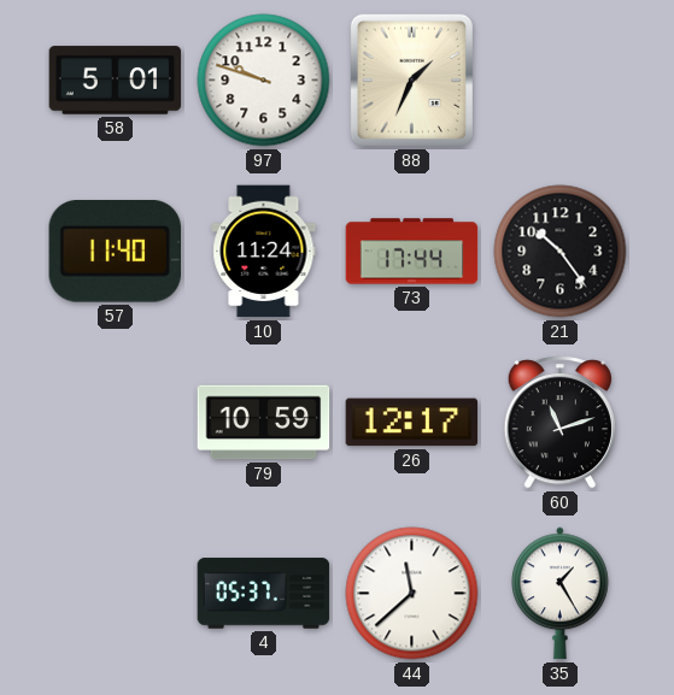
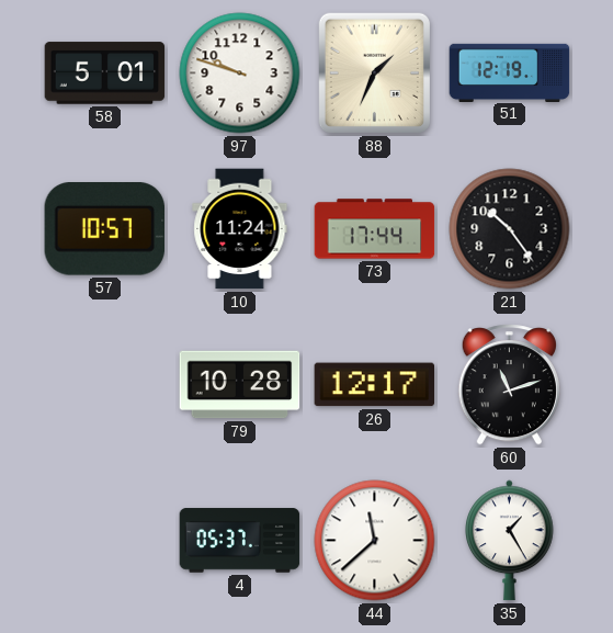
51: none -> 12:19
57: 11:40 -> 10:57
79: 10:59 -> 10:28
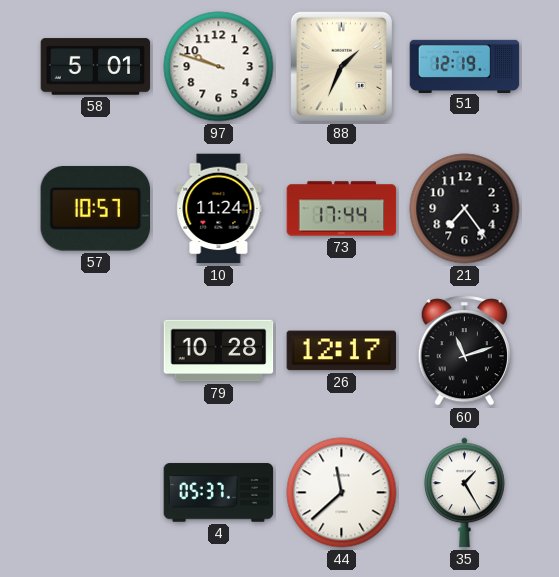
21: 10:24 -> 7:24
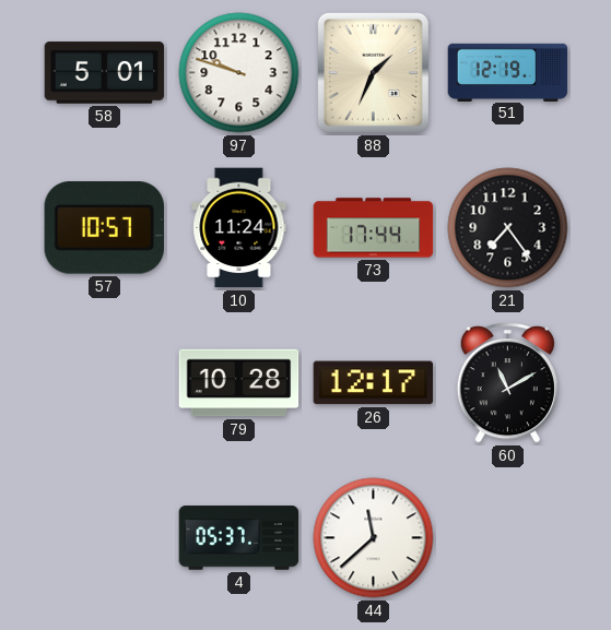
60: 11:12 -> 11:10
35: 1:25 -> none
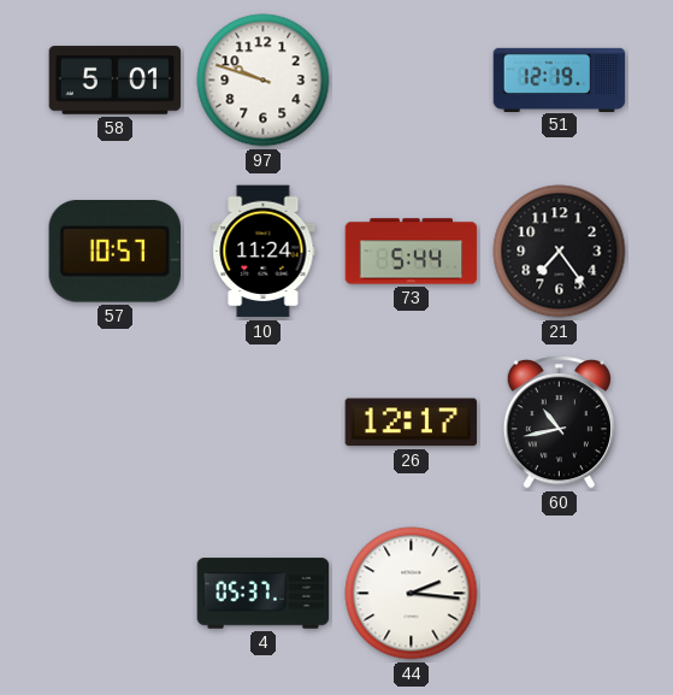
88: 1:34 -> none
73: 17:44 -> 5:44
79: 10:28 -> none
60: 11:10 -> 10:43
44: 11:38 -> 2:16
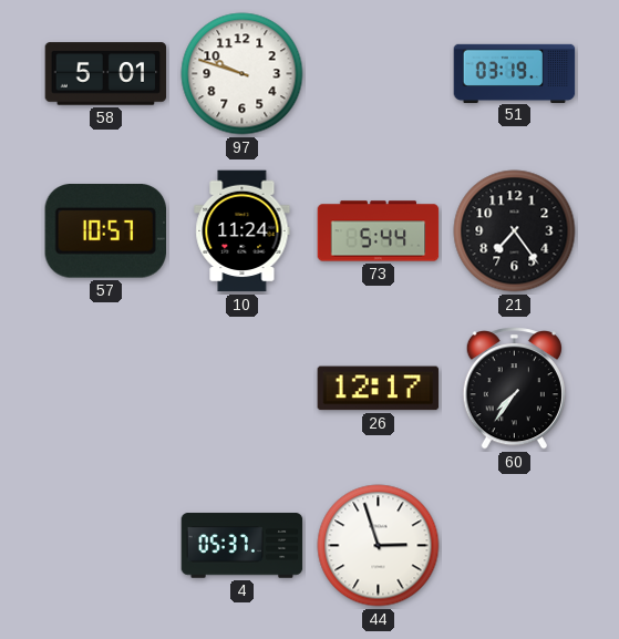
51: 12:19 -> 03:19
60: 10:43 -> 7:36
44: 2:16 -> 2:57
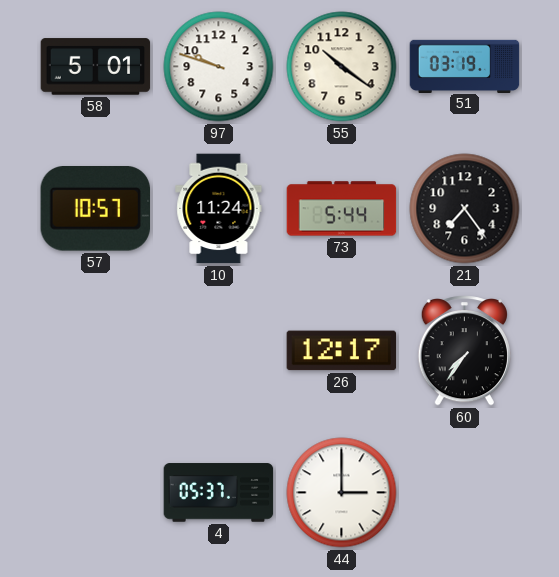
55: none -> 10:21
44: 2:57 -> 3:00
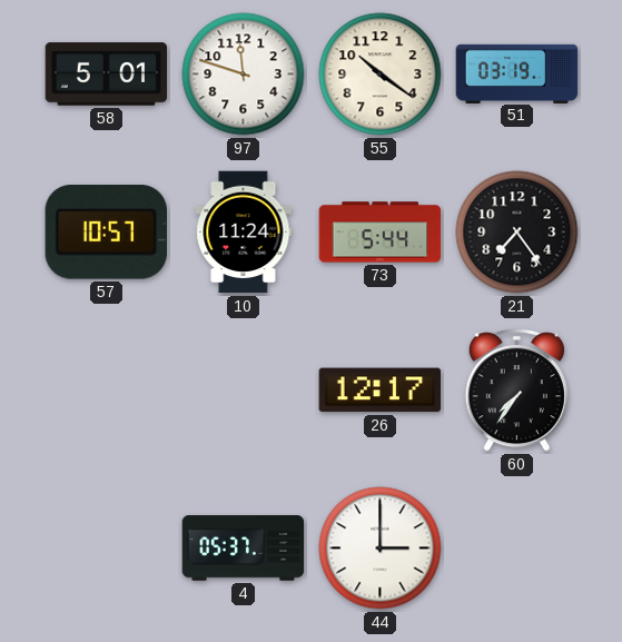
97: 9:48 -> 11:48
